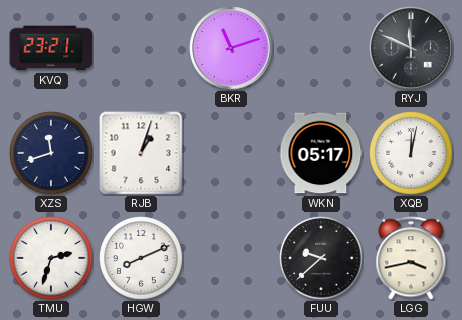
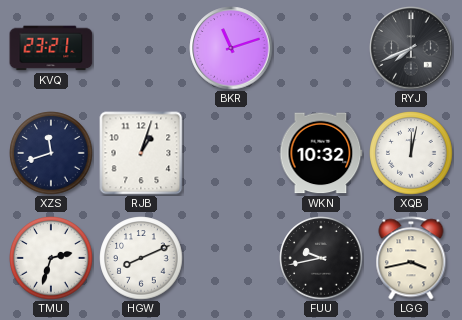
RYJ: 11:49 -> 7:41
WKN: 05:17 -> 10:32
FUU: 9:38 -> 9:43
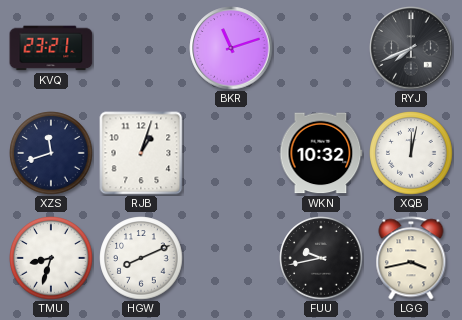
TMU: 2:33 -> 8:33
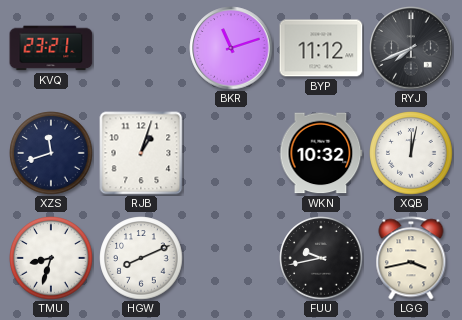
BYP: none -> 11:12
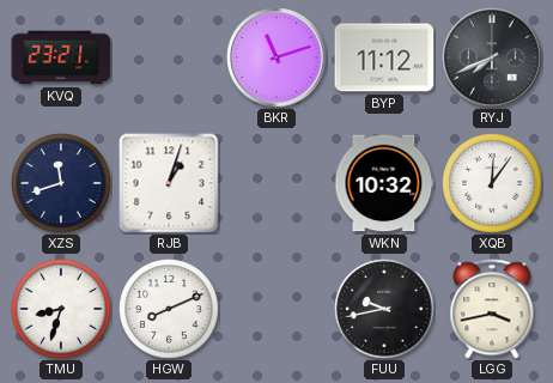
XQB: 12:02 -> 12:06
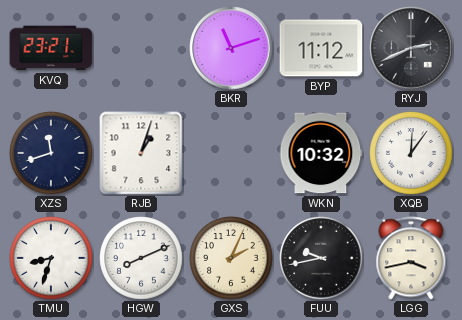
RYJ: 7:41 -> 2:41
GXS: none -> 2:04
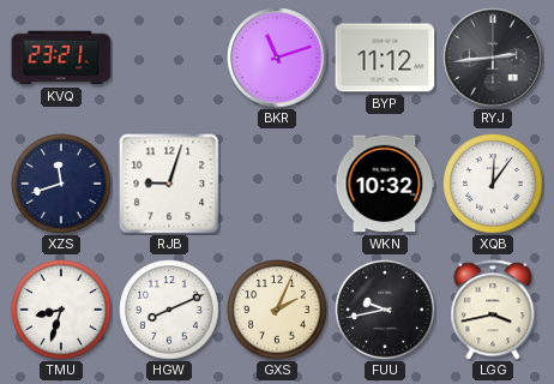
RYJ: 2:41 -> 2:44
RJB: 1:03 -> 9:03
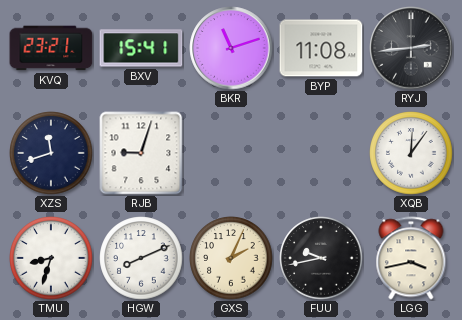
BXV: none -> 15:41
BYP: 11:12 -> 11:08
WKN: 10:32 -> none
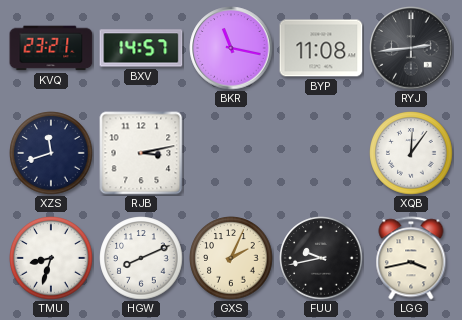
BXV: 15:41 -> 14:57
BKR: 11:12 -> 11:17
RJB: 9:03 -> 3:13
